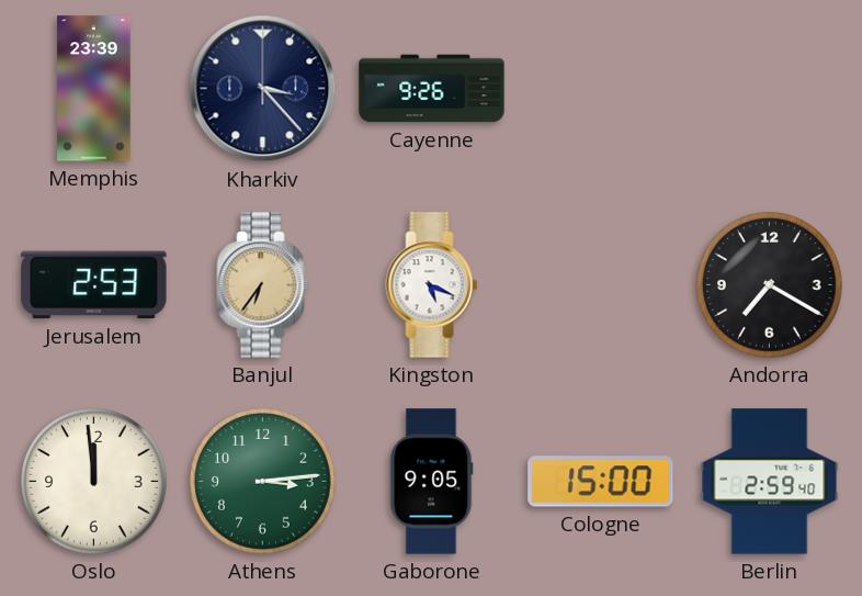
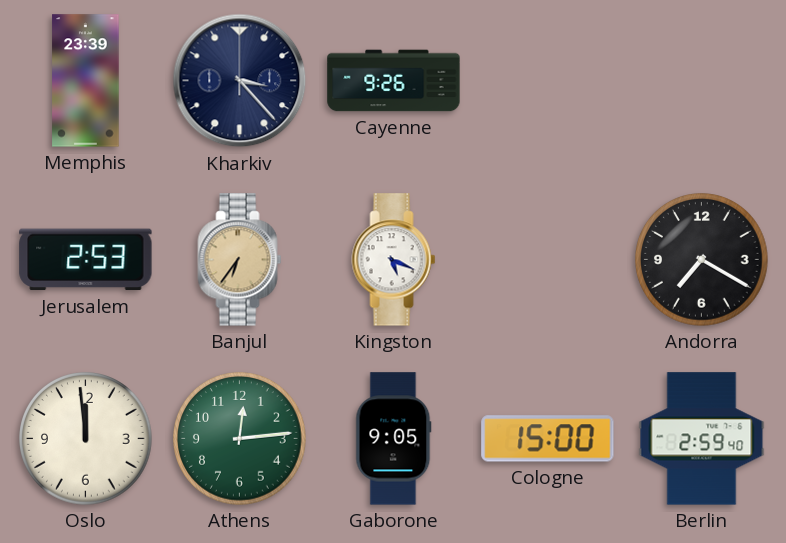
Athens: 3:14 -> 12:14
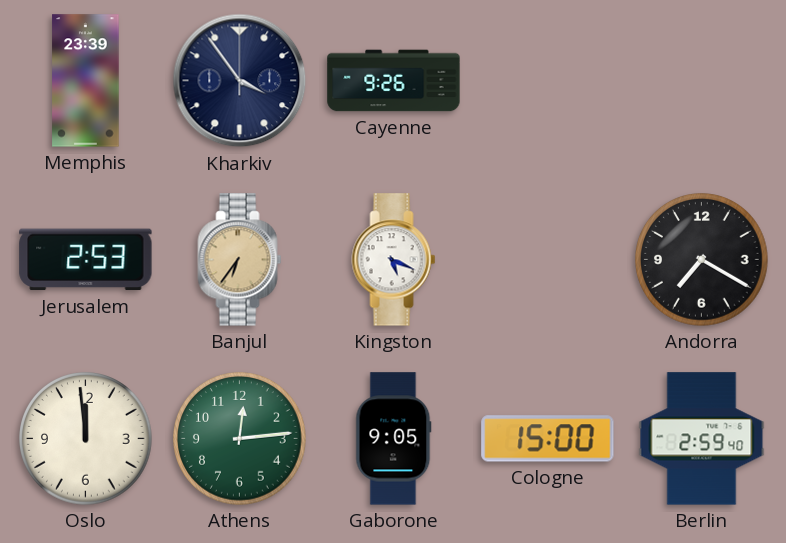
Kharkiv: 3:23 -> 3:54
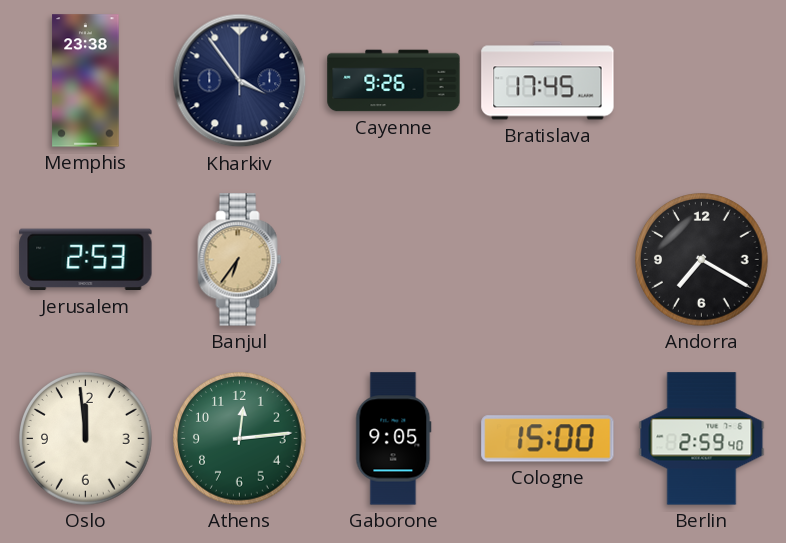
Memphis: 23:39 -> 23:38
Bratislava: none -> 17:45
Kingston: 5:19 -> none
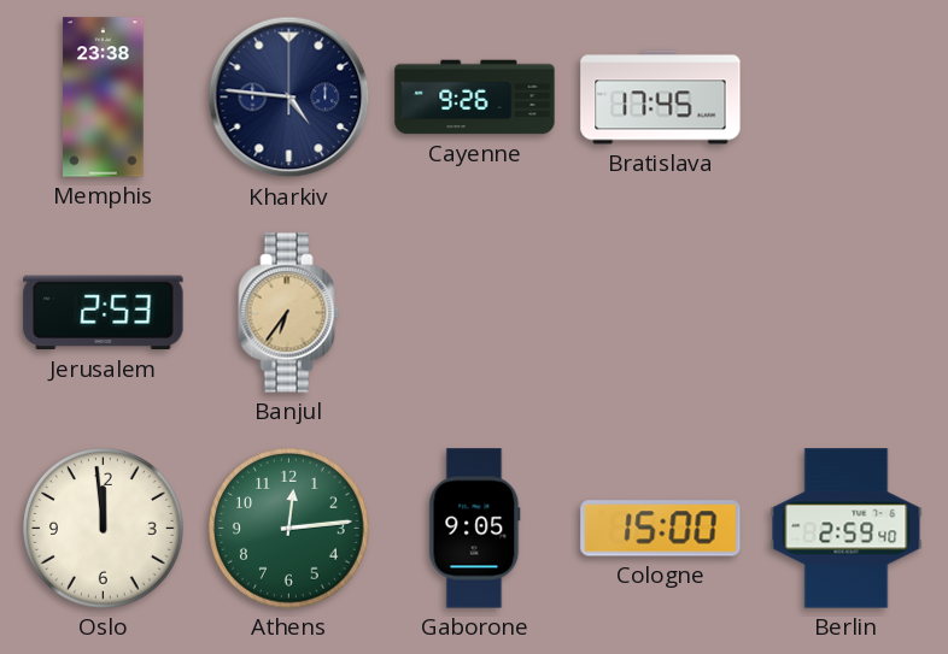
Kharkiv: 3:54 -> 4:46
Andorra: 7:20 -> none
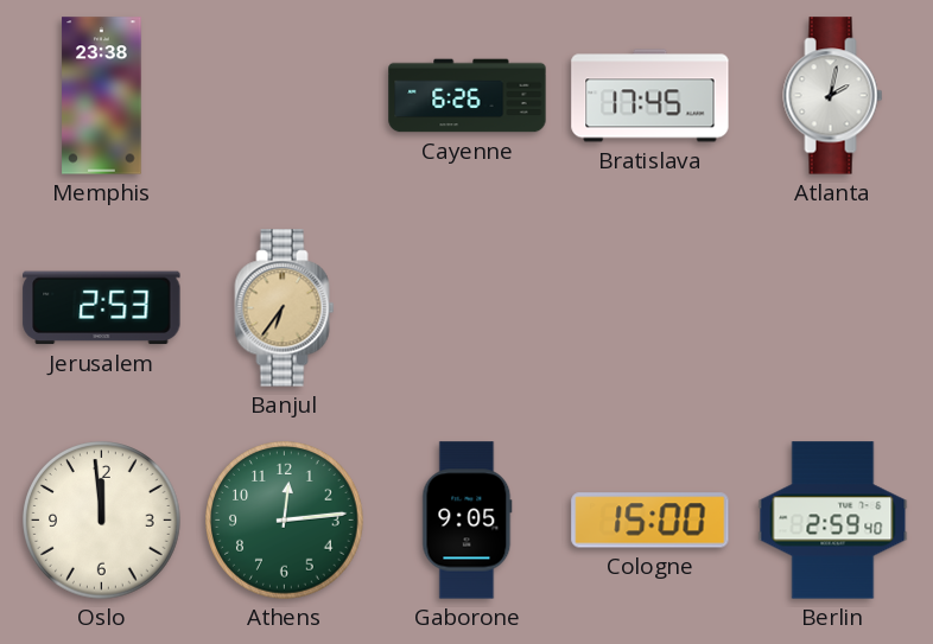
Kharkiv: 4:46 -> none
Cayenne: 9:26 -> 6:26
Atlanta: none -> 2:02
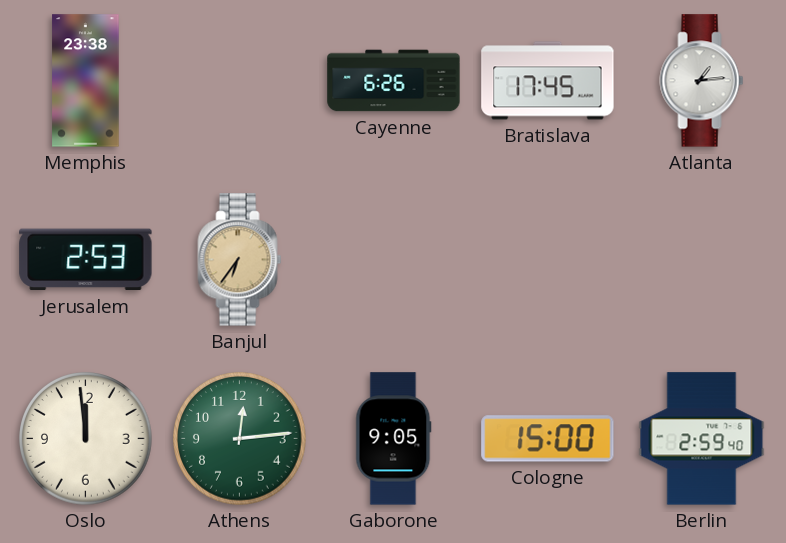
Atlanta: 2:02 -> 1:14
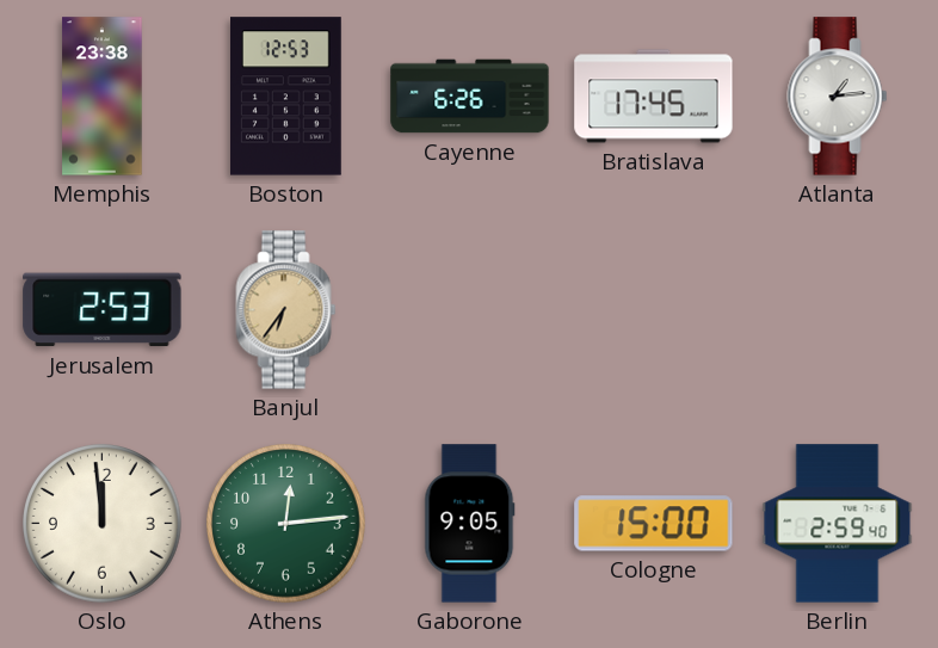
Boston: none -> 12:53
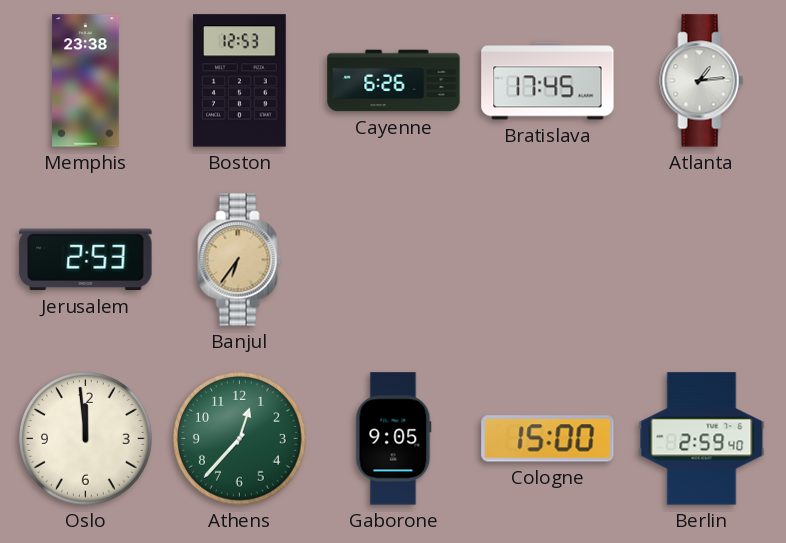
Athens: 12:14 -> 12:37
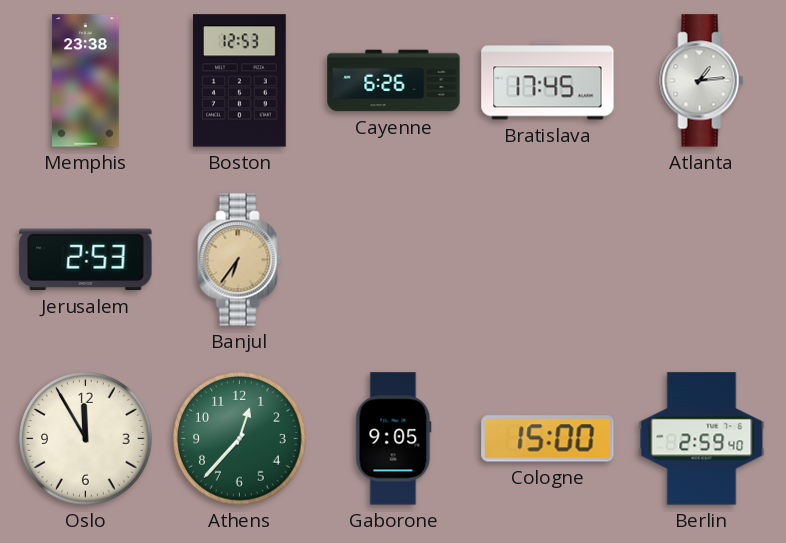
Oslo: 11:59 -> 11:55
